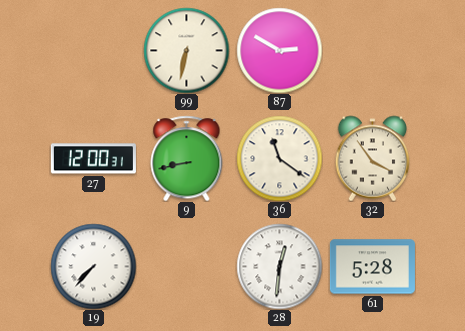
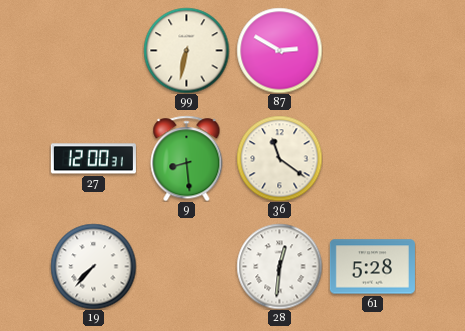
9: 8:43 -> 8:29
32: 3:54 -> none
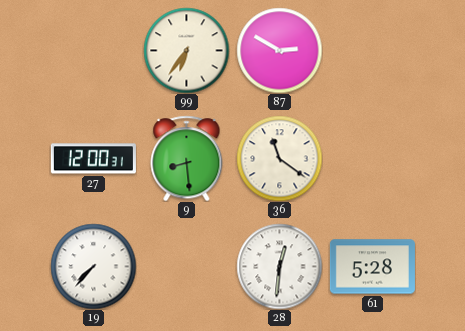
99: 6:32 -> 6:36
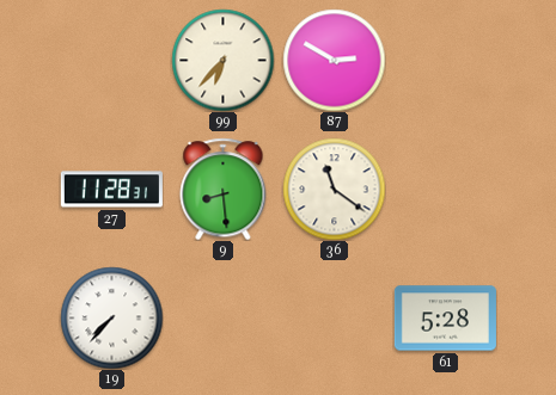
99: 6:36 -> 6:37
27: 12:00 -> 11:28
28: 12:31 -> none
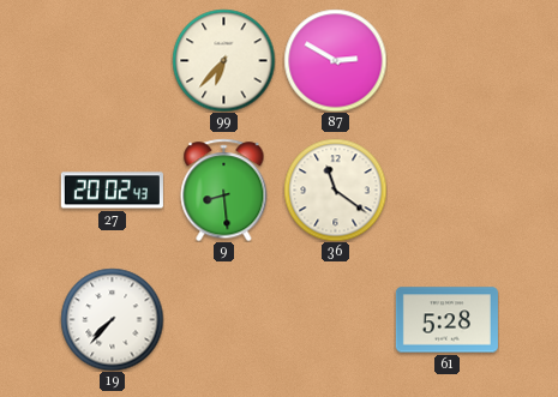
27: 11:28 -> 20:02
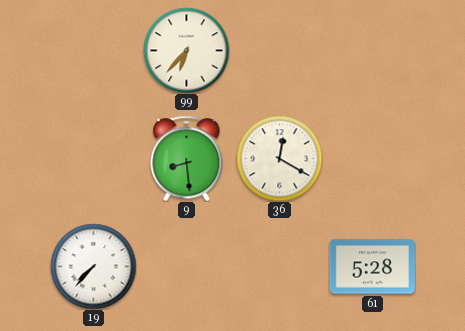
87: 2:50 -> none
27: 20:02 -> none
36: 11:21 -> 12:20
